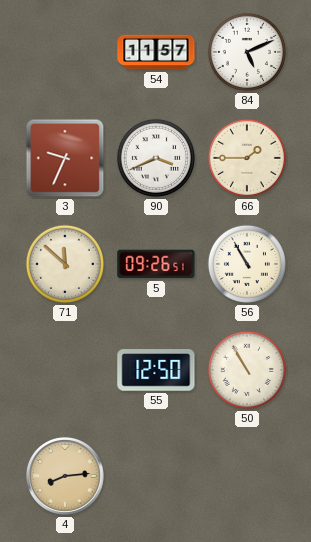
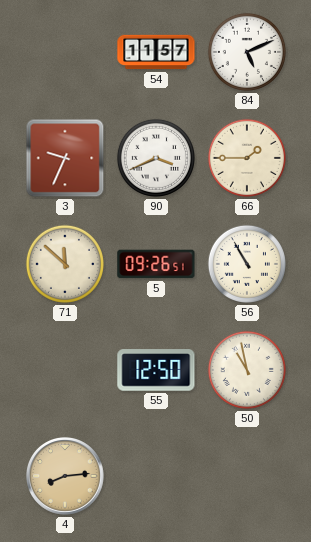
50: 10:55 -> 10:58
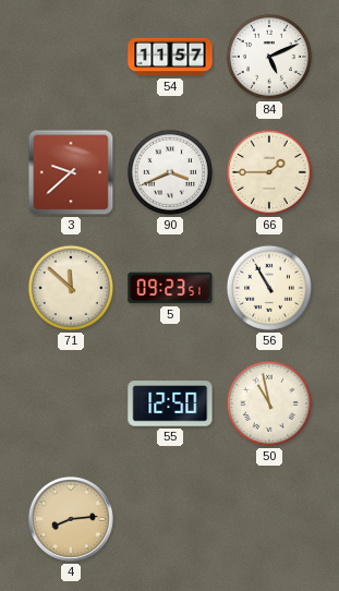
3: 9:34 -> 9:38
5: 09:26 -> 09:23
